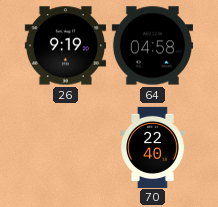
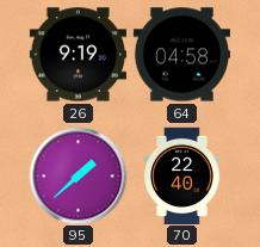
95: none -> 1:38
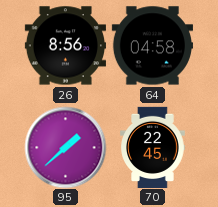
26: 9:19 -> 8:56
70: 22:40 -> 22:45
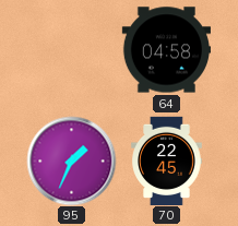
26: 8:56 -> none
95: 1:38 -> 1:34
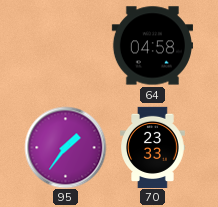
95: 1:34 -> 1:36
70: 22:45 -> 23:33
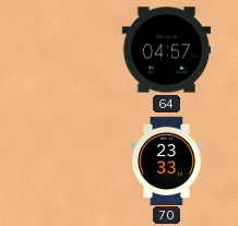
64: 04:58 -> 04:57
95: 1:36 -> none
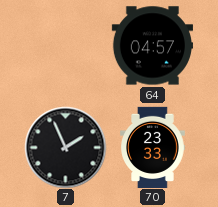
7: none -> 1:56
